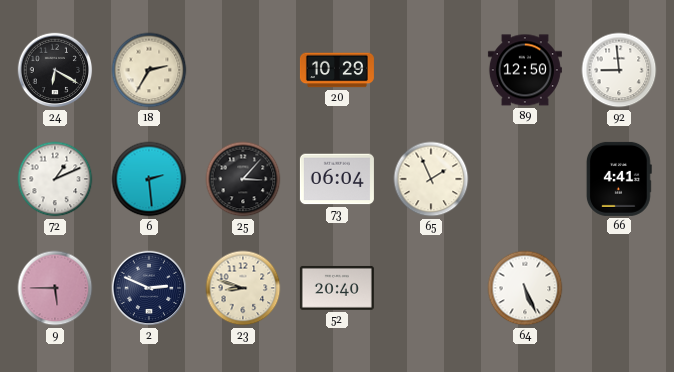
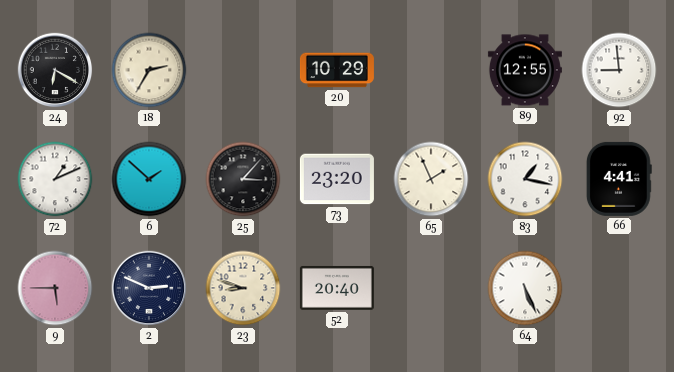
89: 12:50 -> 12:55
6: 2:29 -> 1:52
73: 06:04 -> 23:20
83: none -> 1:17
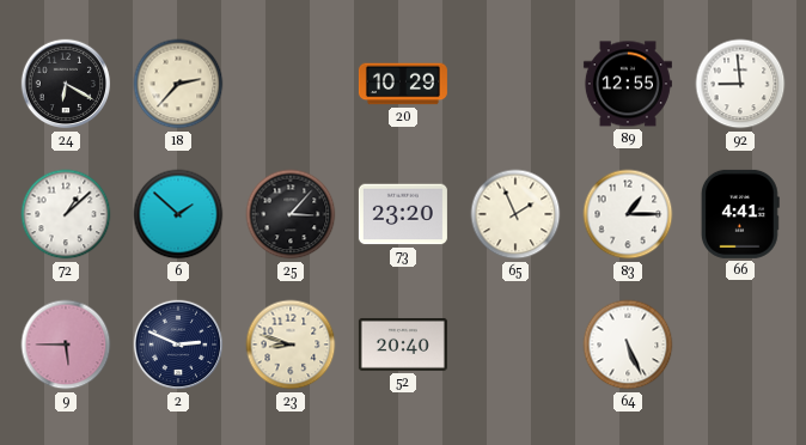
18: 2:35 -> 2:37
72: 1:11 -> 1:08
83: 1:17 -> 1:15
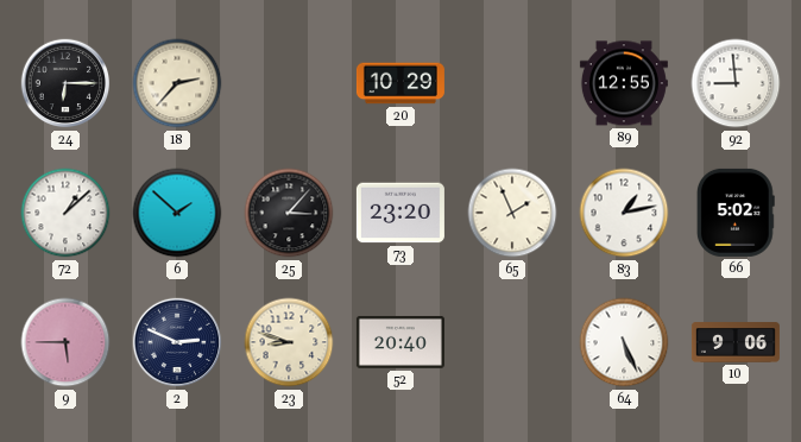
24: 6:20 -> 6:15
83: 1:15 -> 1:13
66: 4:41 -> 5:02
10: none -> 9:06
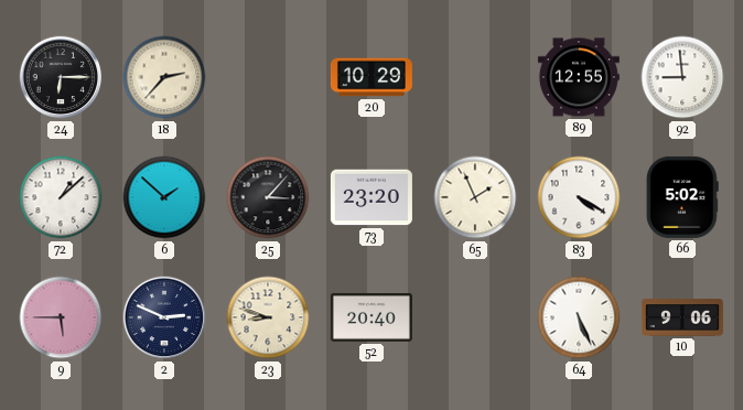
83: 1:13 -> 4:20
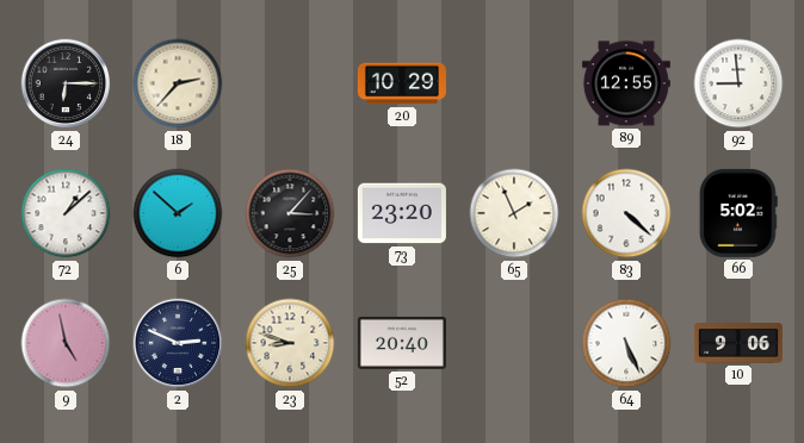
83: 4:20 -> 4:22
9: 5:45 -> 4:58
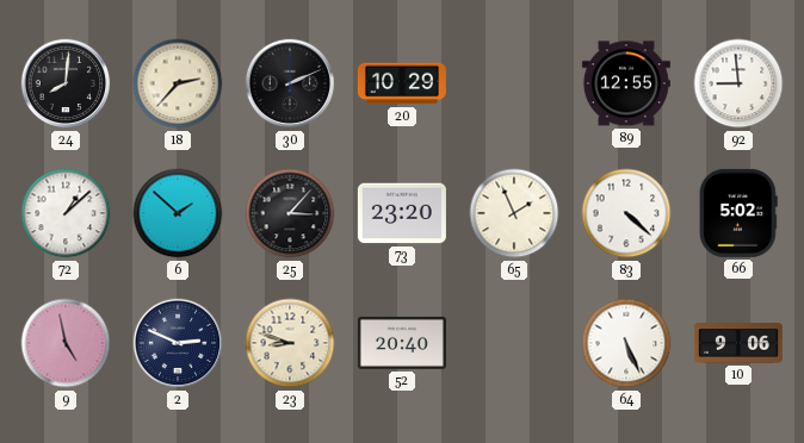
24: 6:15 -> 8:01
30: none -> 2:11
